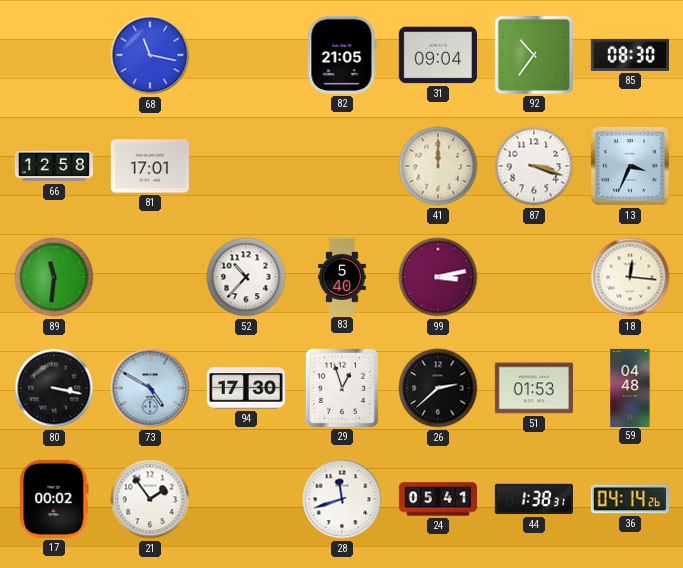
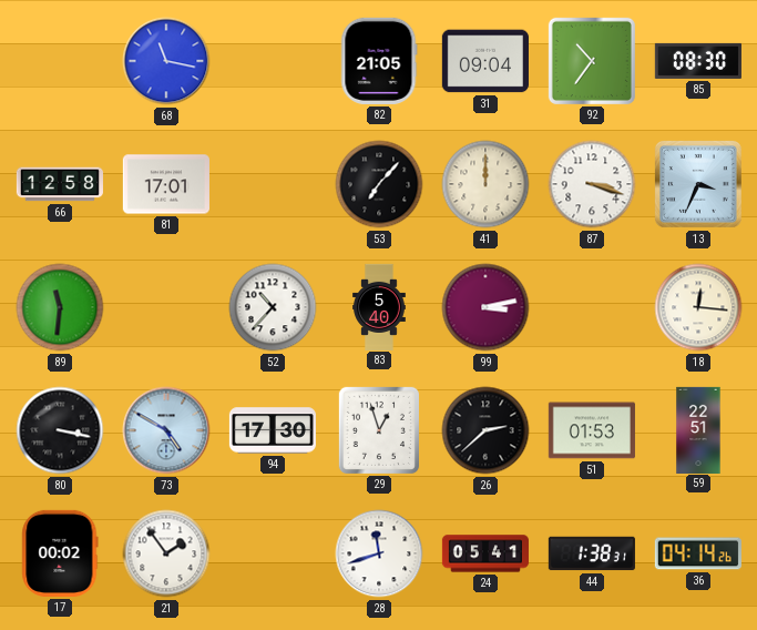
53: none -> 7:07
59: 04:48 -> 22:51
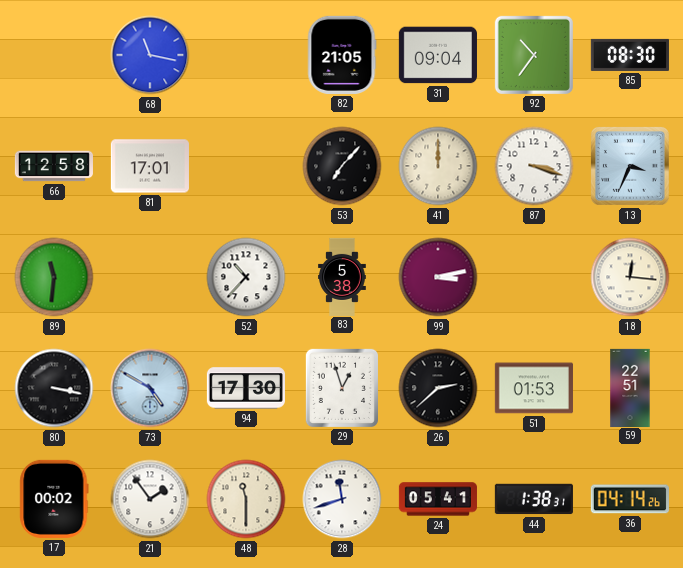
83: 5:40 -> 5:38
48: none -> 11:30
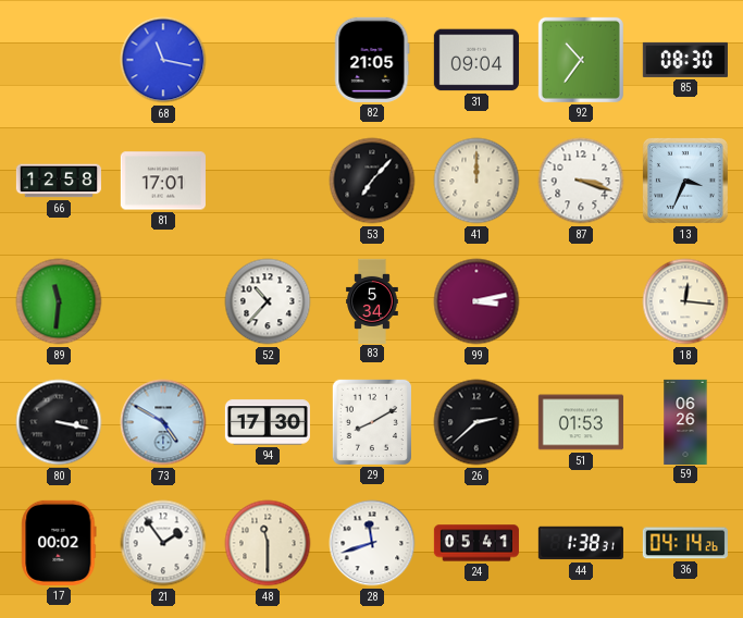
83: 5:38 -> 5:34
29: 12:57 -> 8:10
59: 22:51 -> 06:26
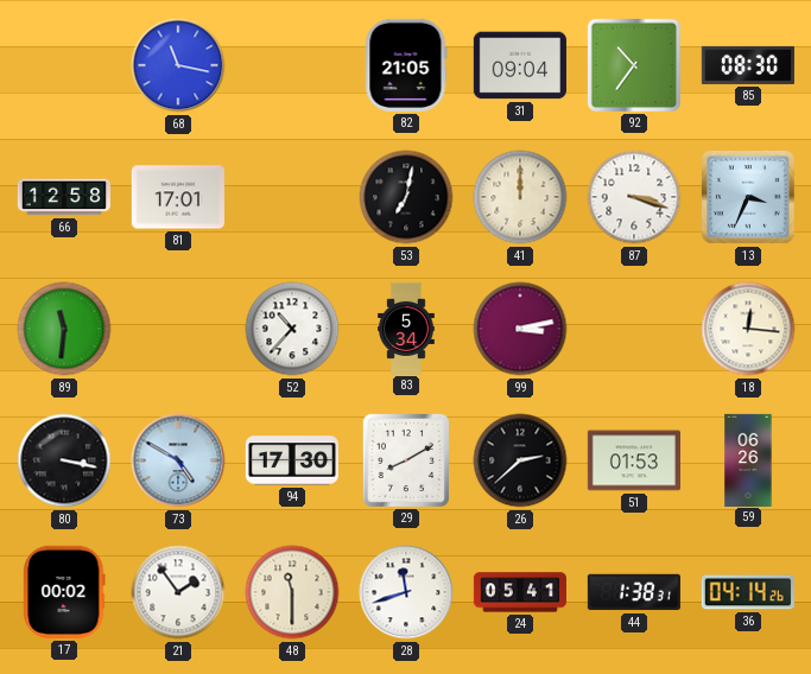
53: 7:07 -> 7:02
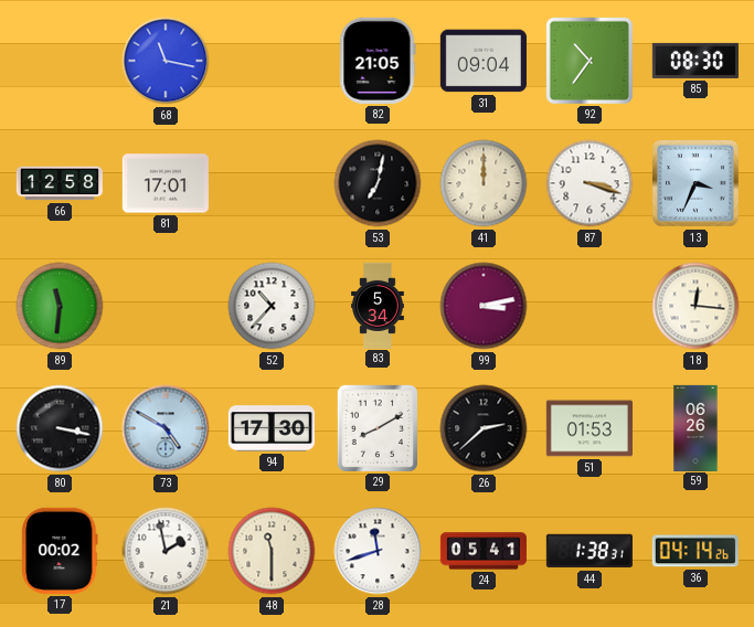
21: 1:54 -> 1:58
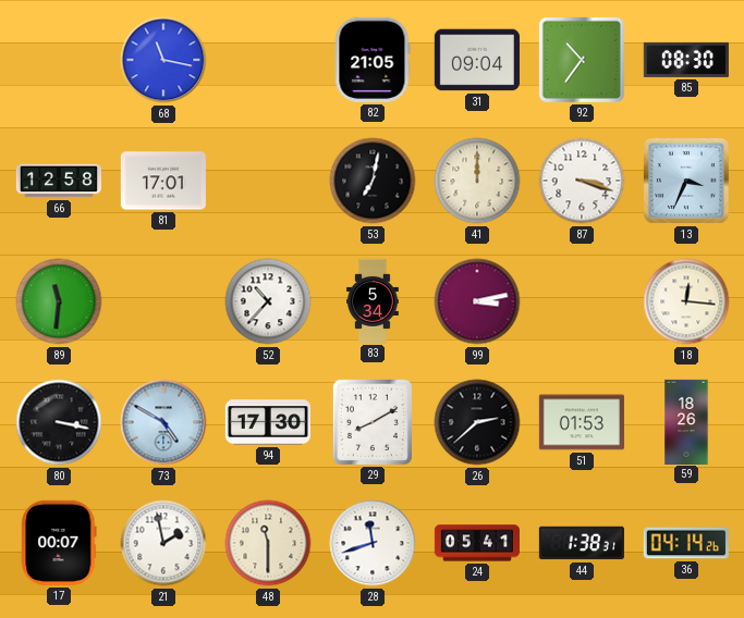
59: 06:26 -> 18:26
17: 00:02 -> 00:07
